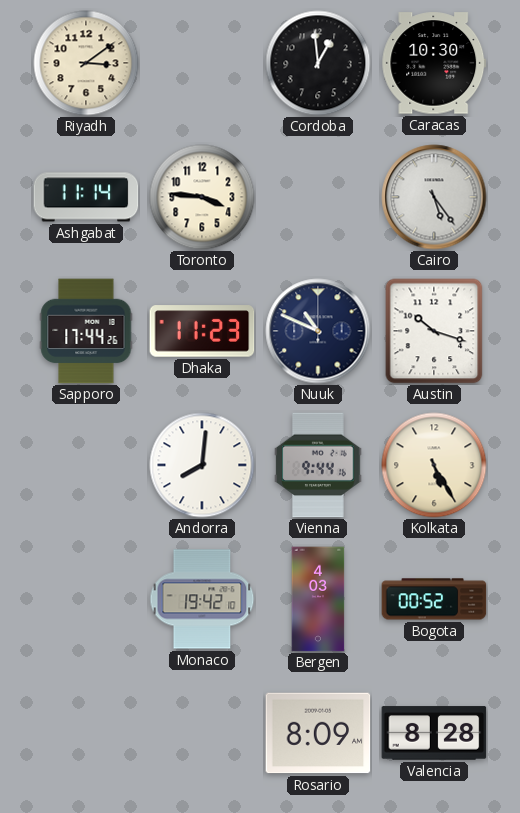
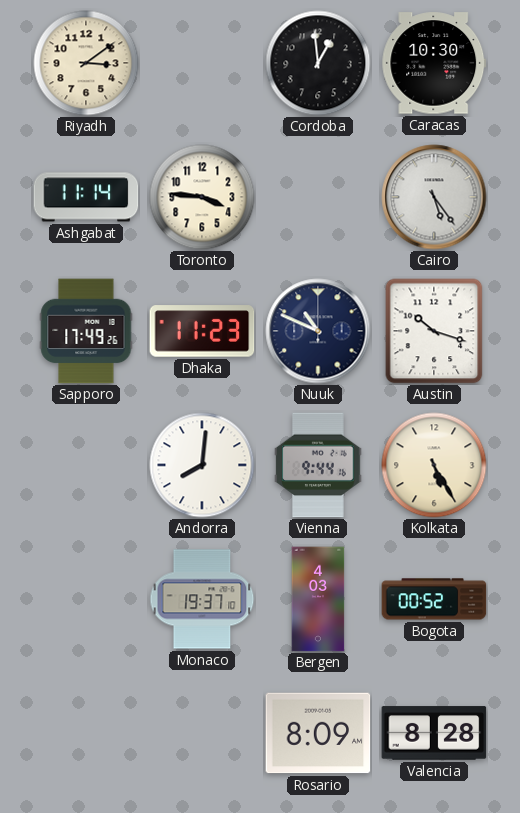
Sapporo: 17:44 -> 17:49
Monaco: 19:42 -> 19:37
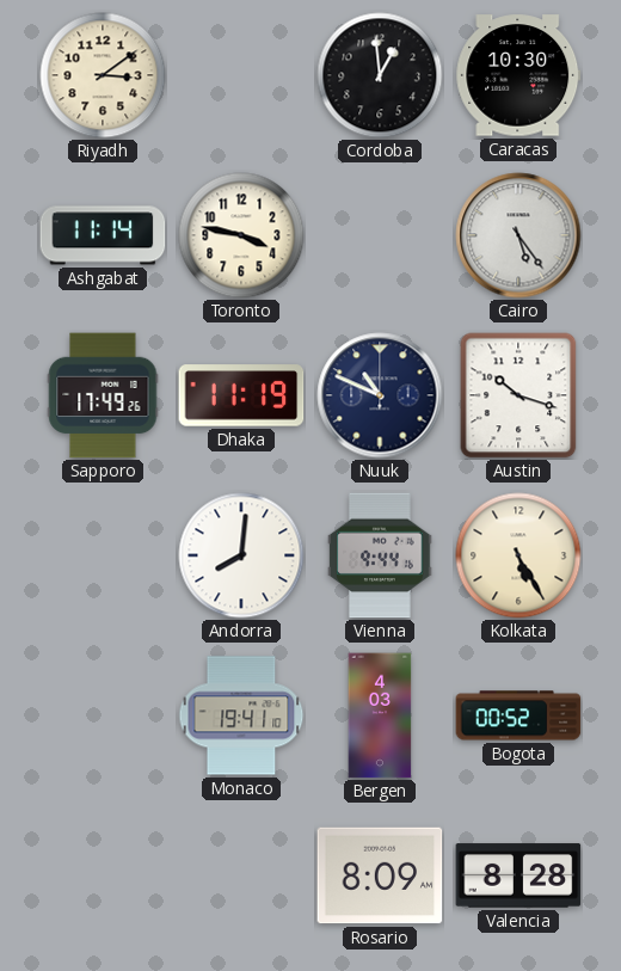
Toronto: 3:46 -> 3:47
Dhaka: 11:23 -> 11:19
Monaco: 19:37 -> 19:41
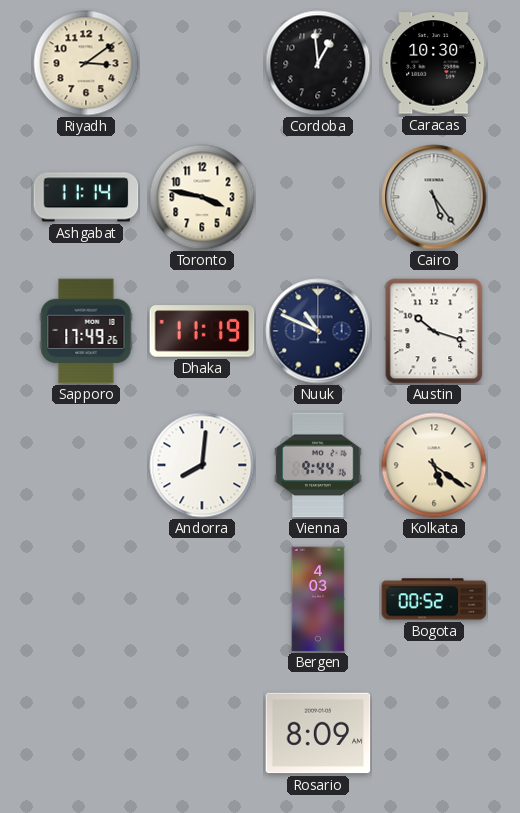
Kolkata: 5:25 -> 5:21
Monaco: 19:41 -> none
Valencia: 8:28 -> none
